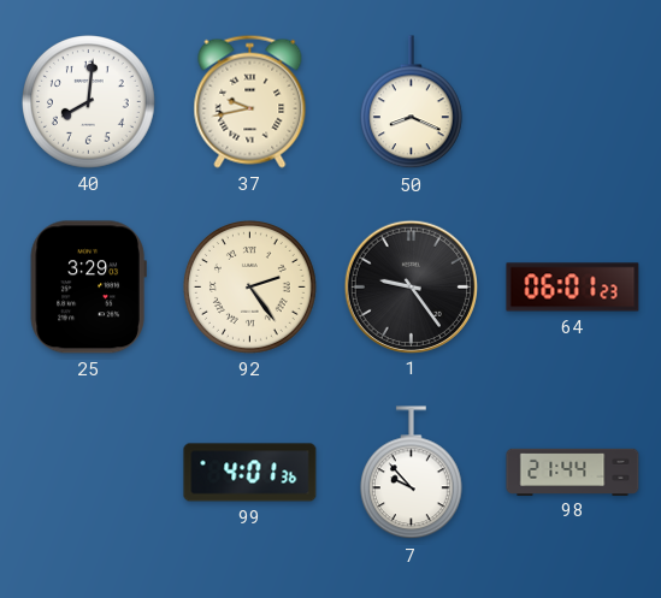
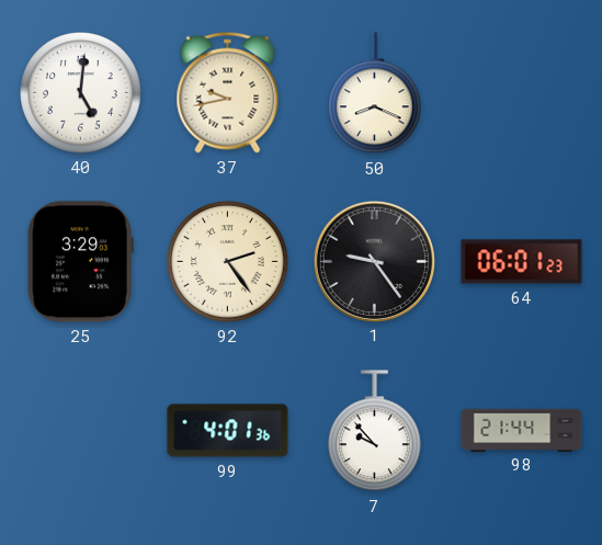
40: 8:01 -> 5:01
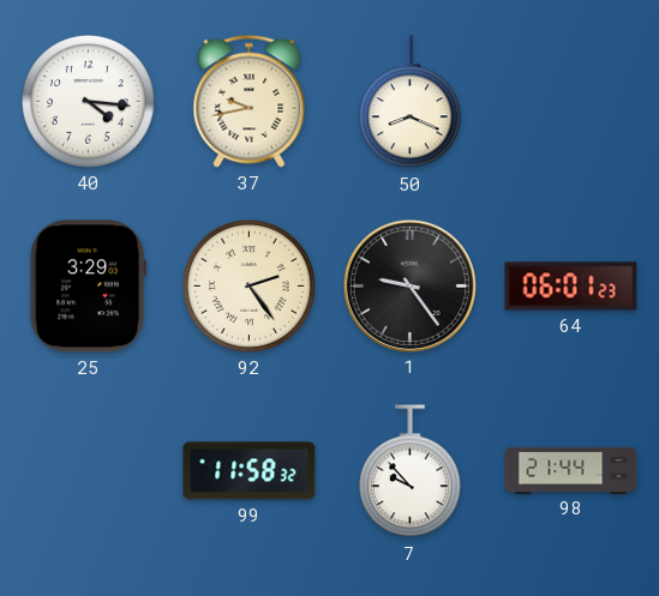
40: 5:01 -> 4:16
99: 4:01 -> 11:58
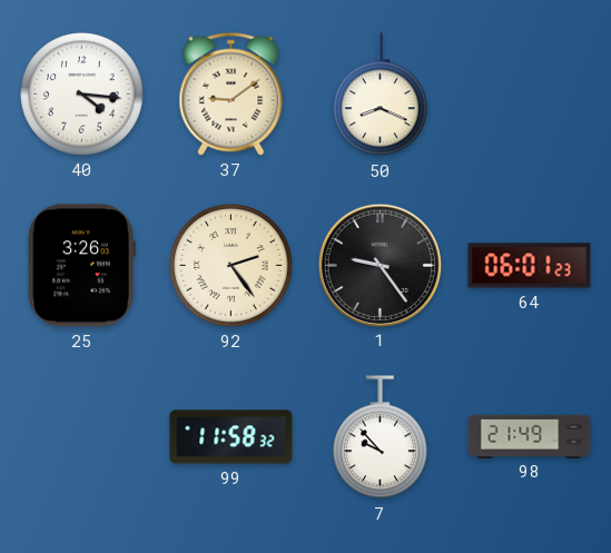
37: 9:43 -> 9:09
25: 3:29 -> 3:26
98: 21:44 -> 21:49
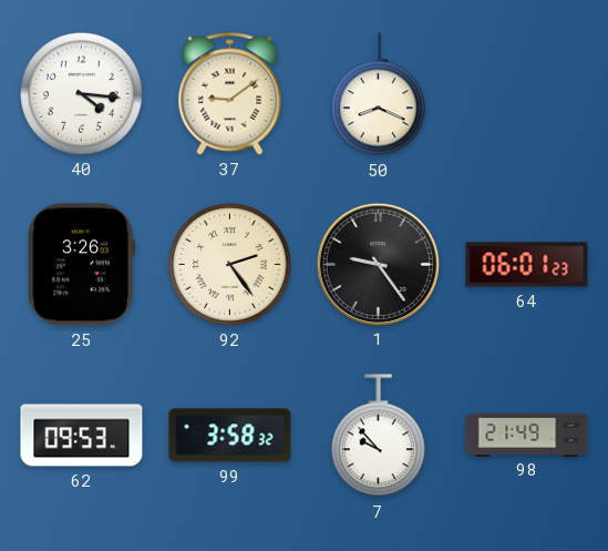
62: none -> 09:53
99: 11:58 -> 3:58
